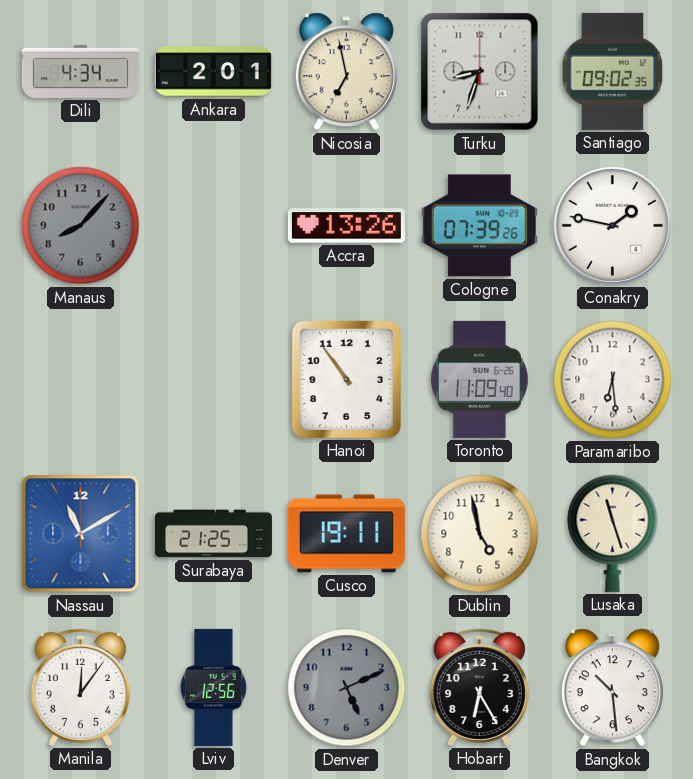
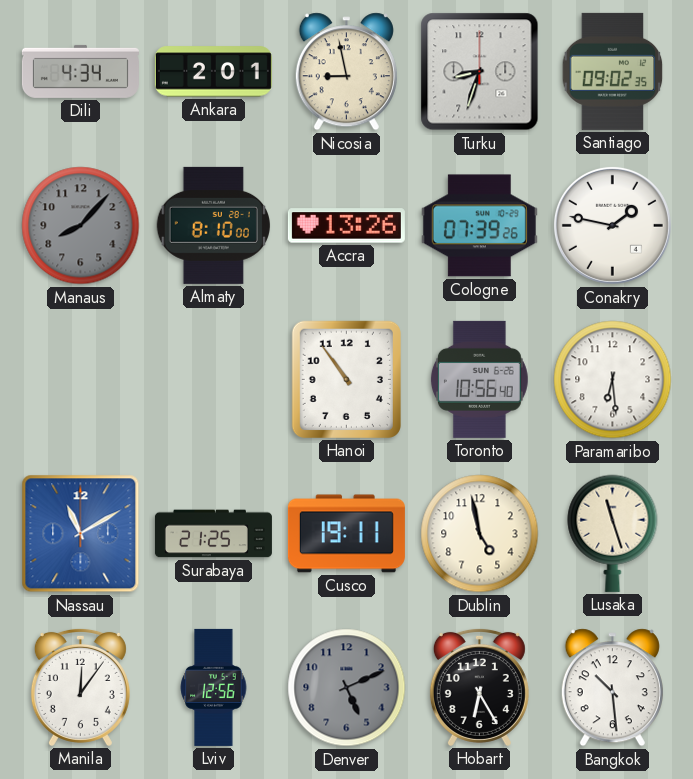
Nicosia: 6:58 -> 8:58
Almaty: none -> 8:10
Toronto: 11:09 -> 10:56
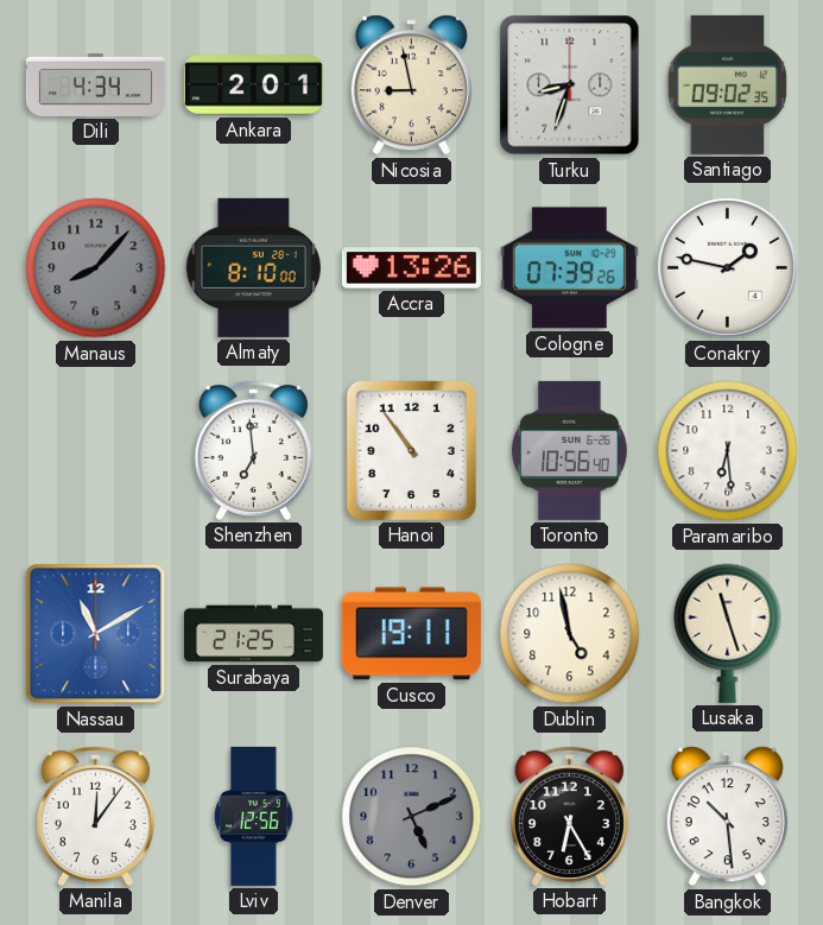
Shenzhen: none -> 6:59
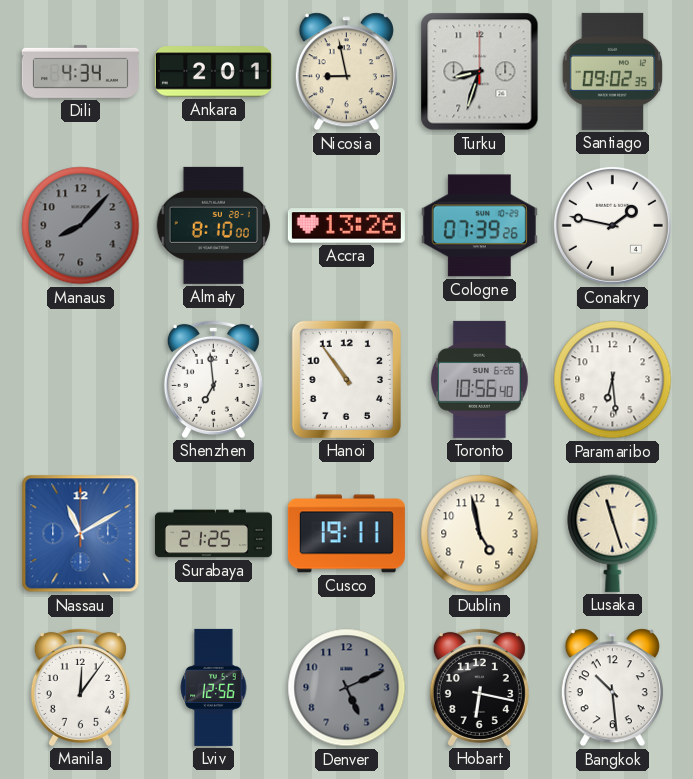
Hobart: 6:25 -> 6:17
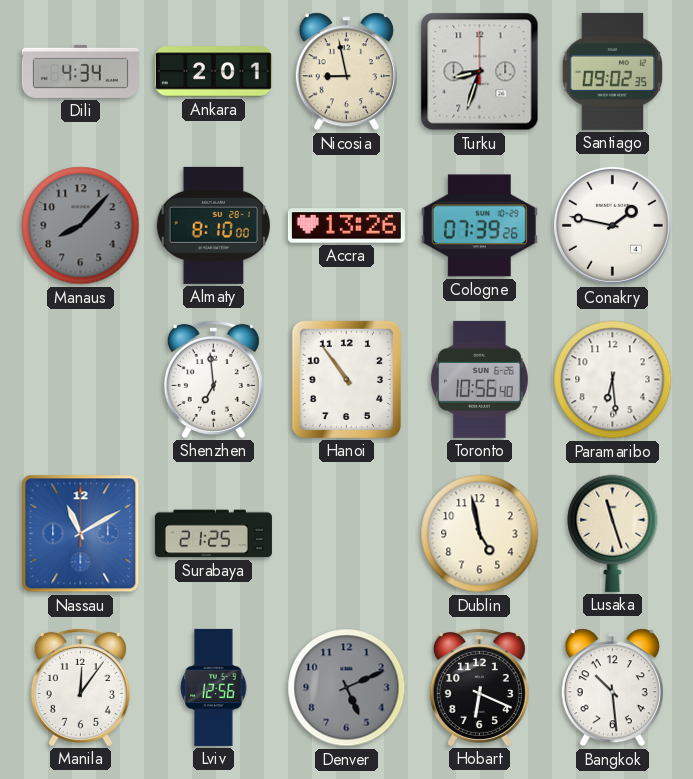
Cusco: 19:11 -> none
Hobart: 6:17 -> 6:19
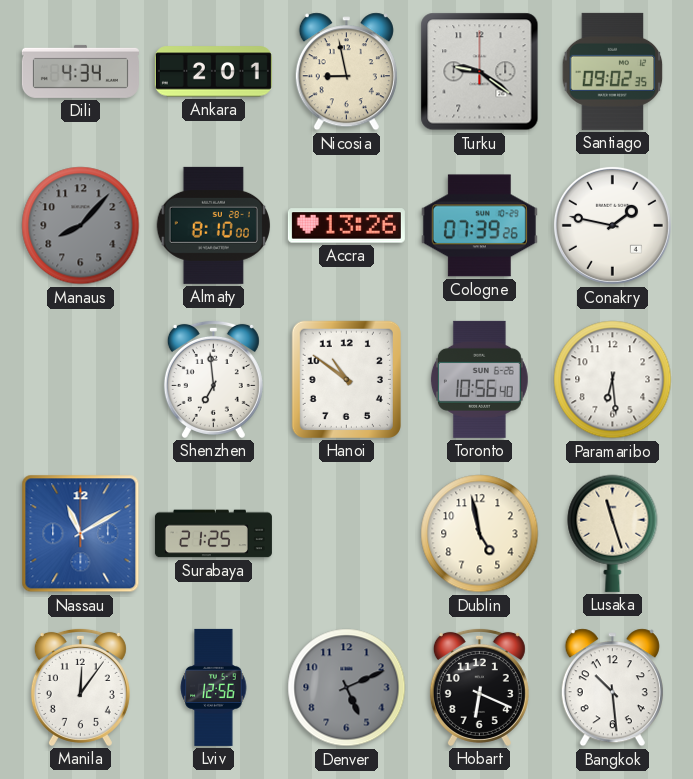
Turku: 8:33 -> 9:21
Hanoi: 10:54 -> 10:51
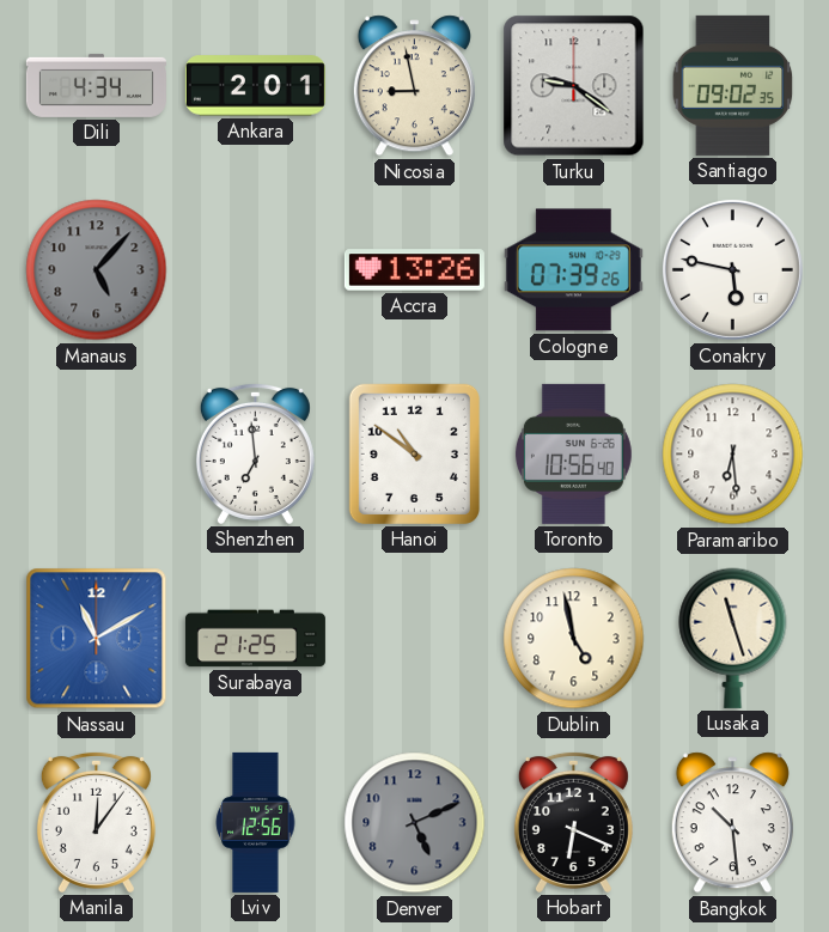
Manaus: 8:07 -> 5:07
Almaty: 8:10 -> none
Conakry: 1:47 -> 5:47
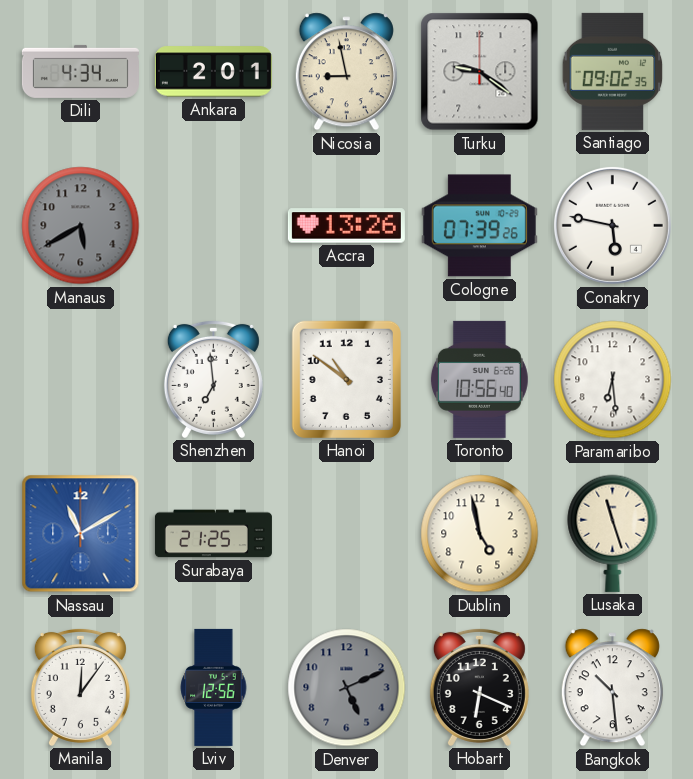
Manaus: 5:07 -> 5:40
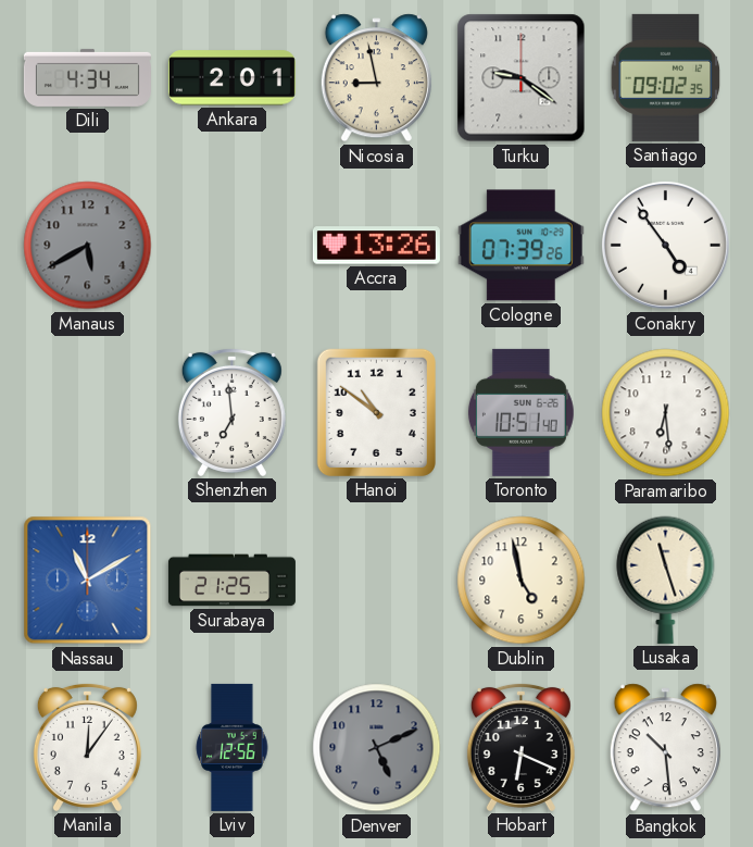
Conakry: 5:47 -> 4:54
Toronto: 10:56 -> 10:51
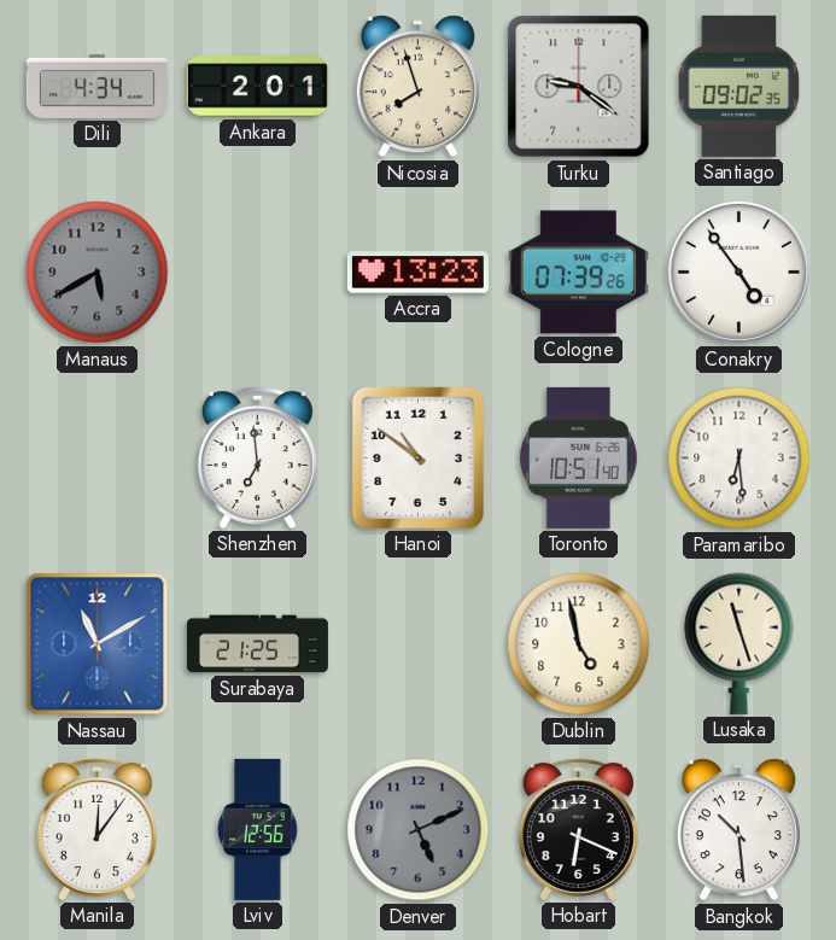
Nicosia: 8:58 -> 7:57
Accra: 13:26 -> 13:23
